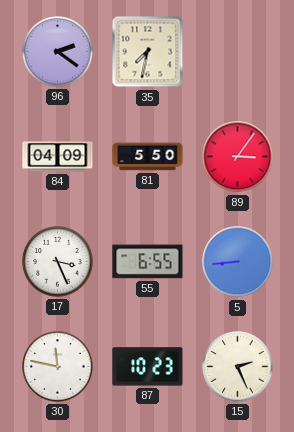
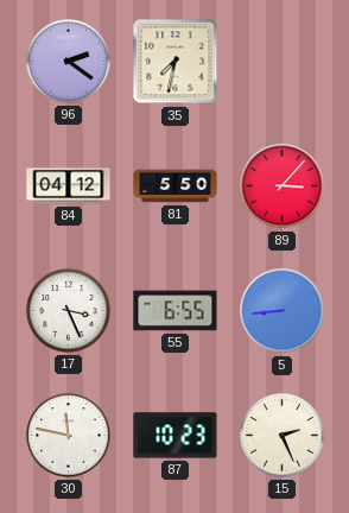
84: 04:09 -> 04:12
89: 3:06 -> 3:07
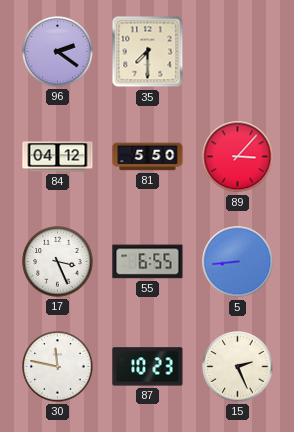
35: 7:32 -> 7:30
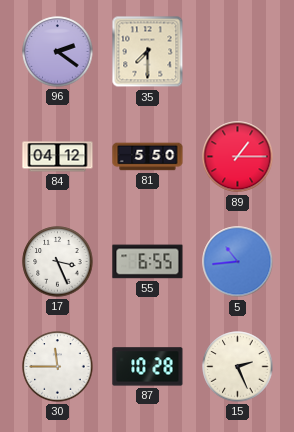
89: 3:07 -> 1:15
5: 8:44 -> 10:44
30: 11:47 -> 11:45
87: 10:23 -> 10:28
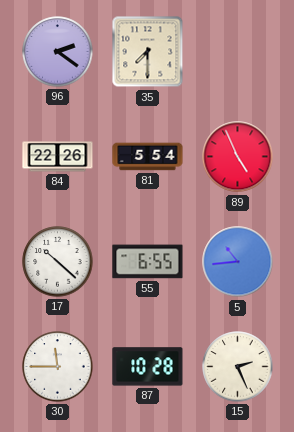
84: 04:12 -> 22:26
81: 5:50 -> 5:54
89: 1:15 -> 4:56
17: 3:26 -> 10:22
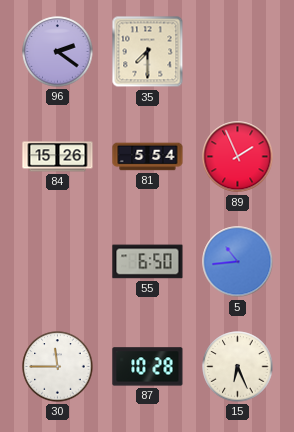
84: 22:26 -> 15:26
89: 4:56 -> 1:56
17: 10:22 -> none
55: 6:55 -> 6:50
15: 2:26 -> 6:26
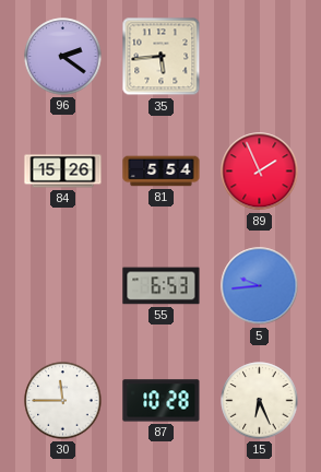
35: 7:30 -> 5:44
55: 6:50 -> 6:53
5: 10:44 -> 9:44
